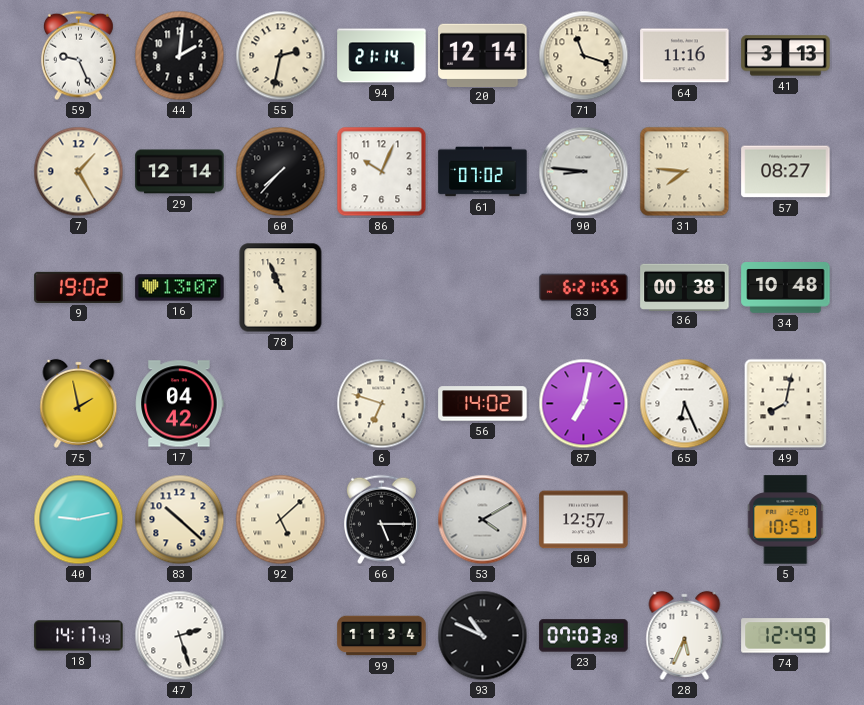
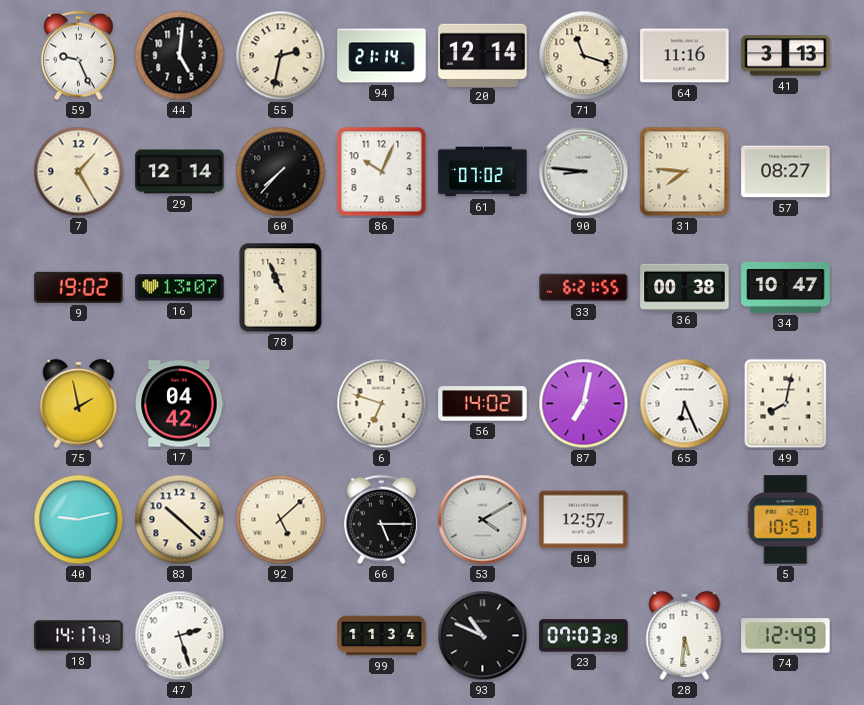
44: 2:01 -> 5:01
34: 10:48 -> 10:47
28: 5:34 -> 5:31
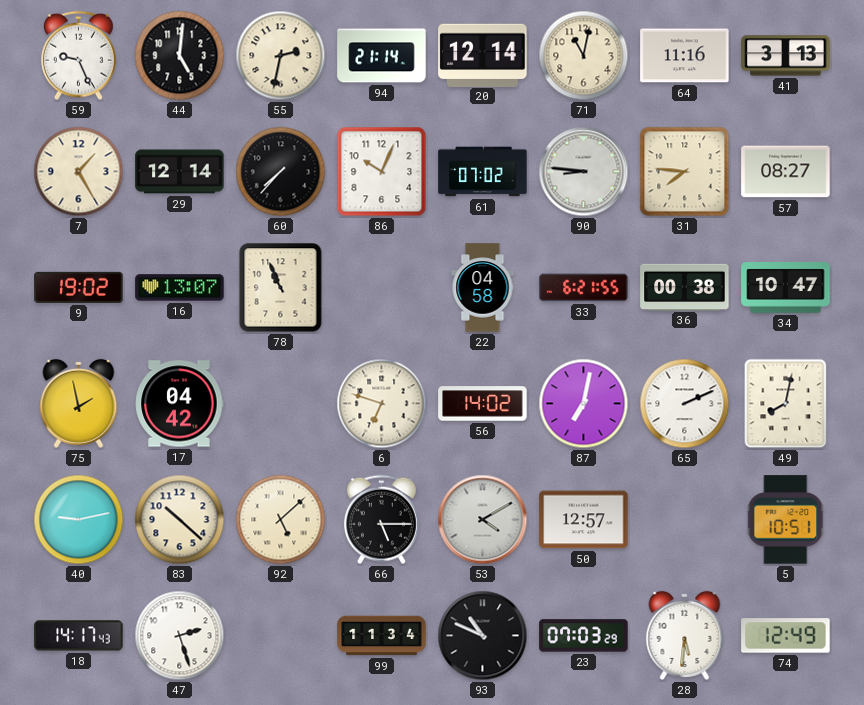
71: 11:18 -> 11:02
22: none -> 04:58
65: 6:26 -> 2:11
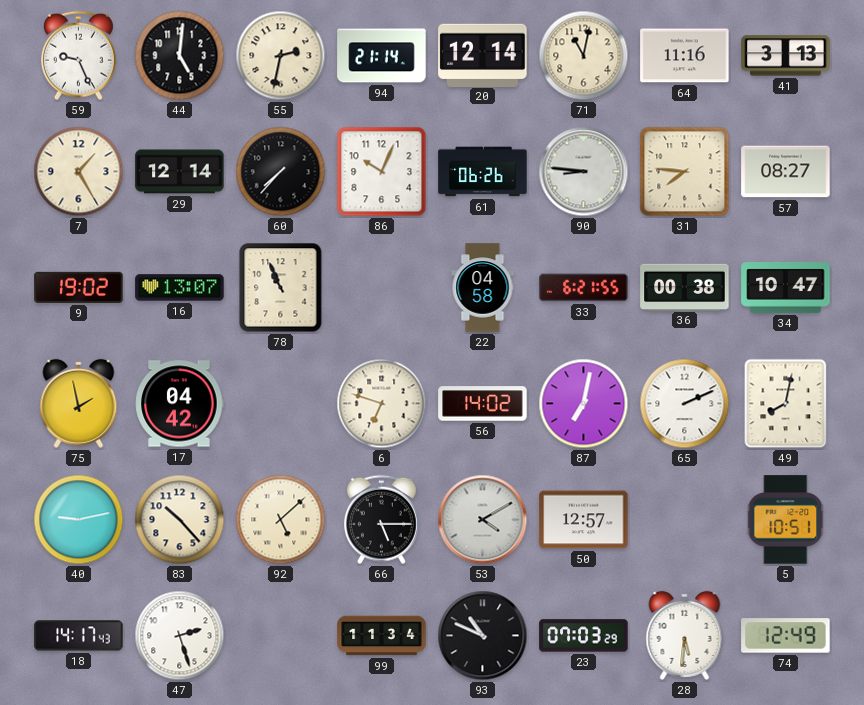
61: 07:02 -> 06:26
83: 10:22 -> 10:23
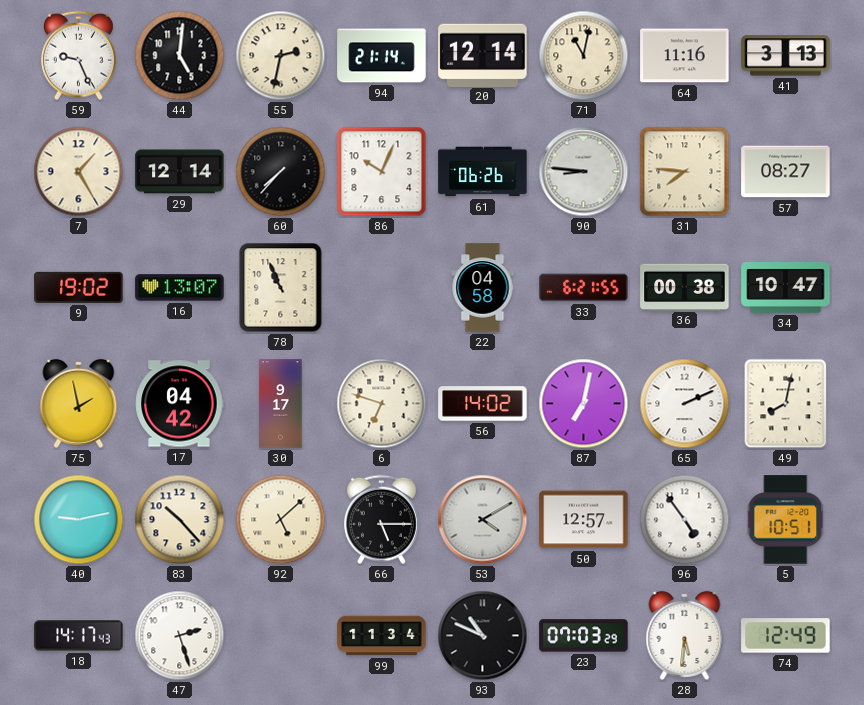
30: none -> 9:17
96: none -> 4:54
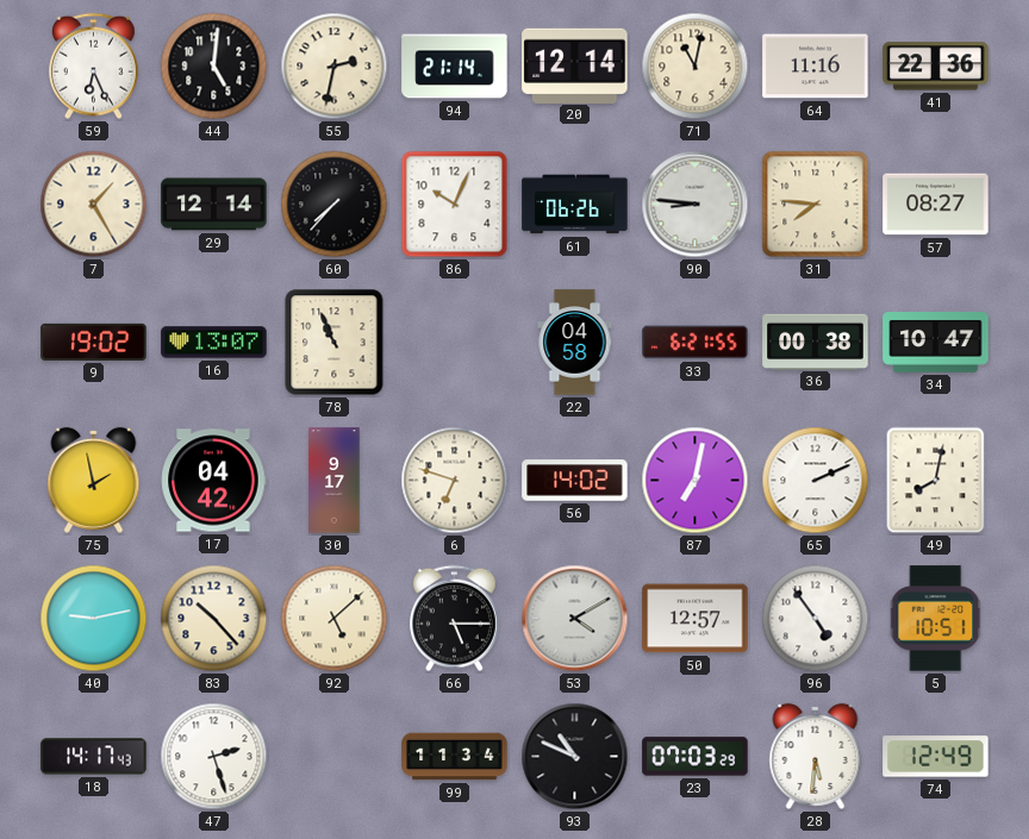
59: 9:26 -> 6:26
41: 3:13 -> 22:36
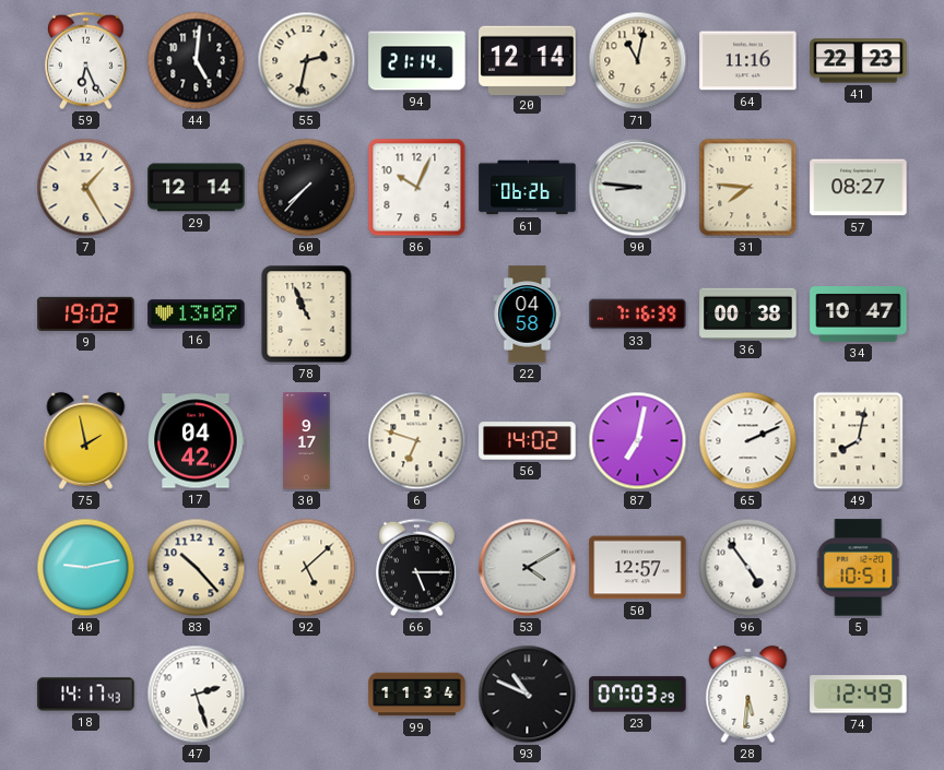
41: 22:36 -> 22:23
33: 6:21 -> 7:16
